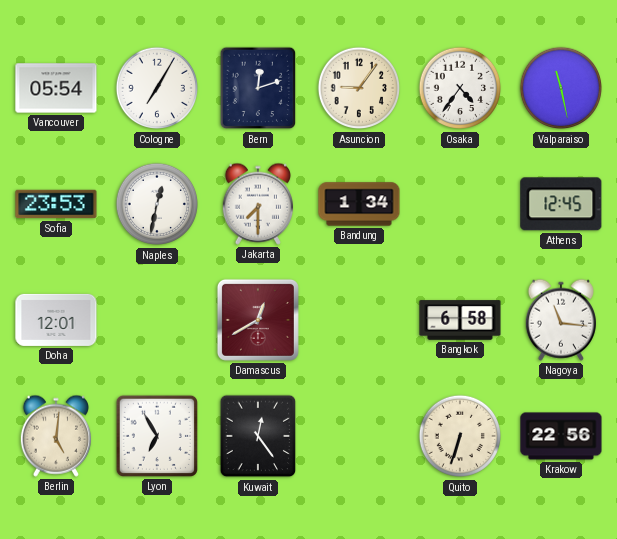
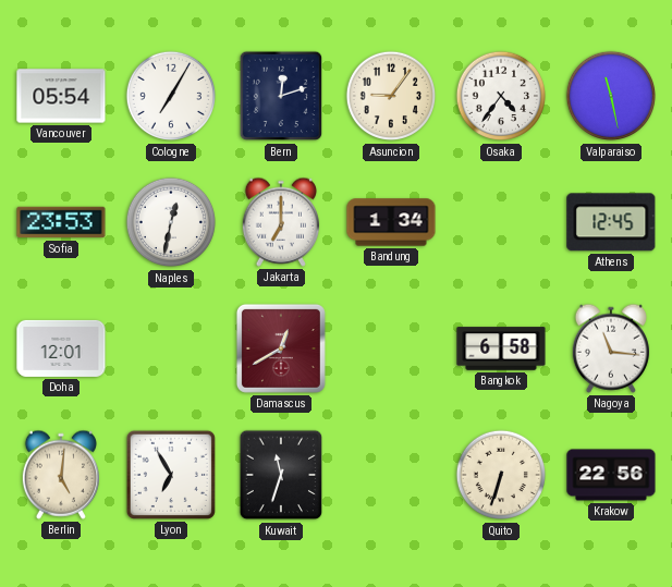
Jakarta: 7:30 -> 7:00
Kuwait: 12:24 -> 11:33
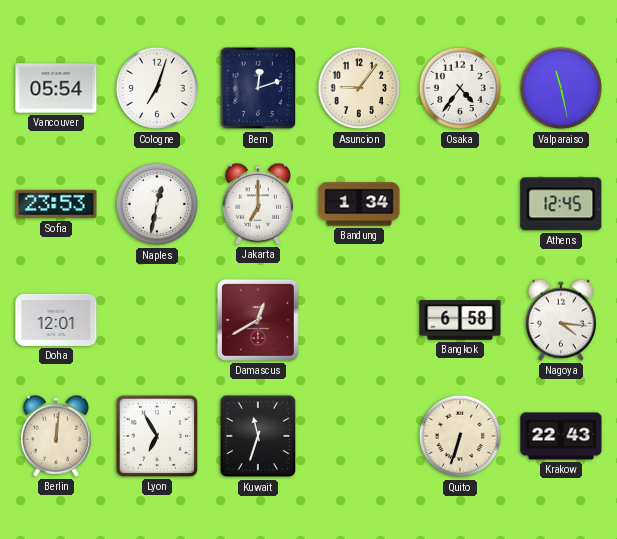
Cologne: 7:05 -> 7:03
Nagoya: 11:16 -> 4:16
Berlin: 5:01 -> 12:01
Krakow: 22:56 -> 22:43
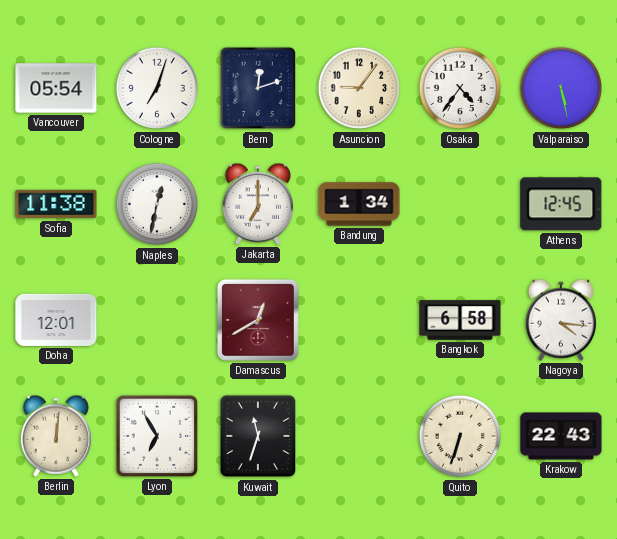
Valparaiso: 11:28 -> 5:28
Sofia: 23:53 -> 11:38
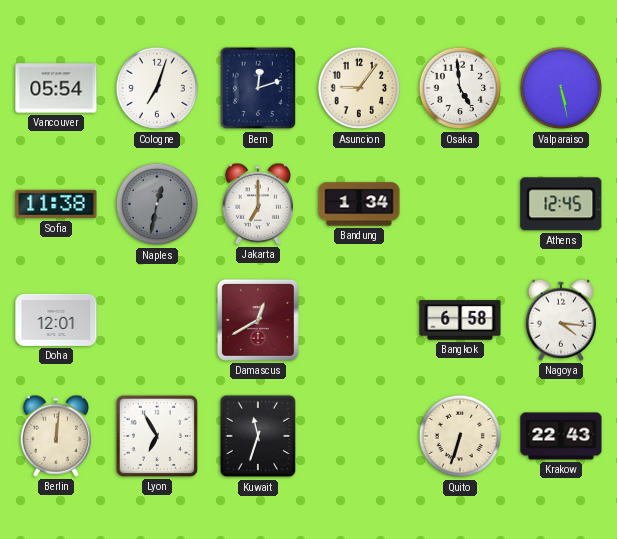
Osaka: 4:36 -> 4:59
Naples dial: white -> grey
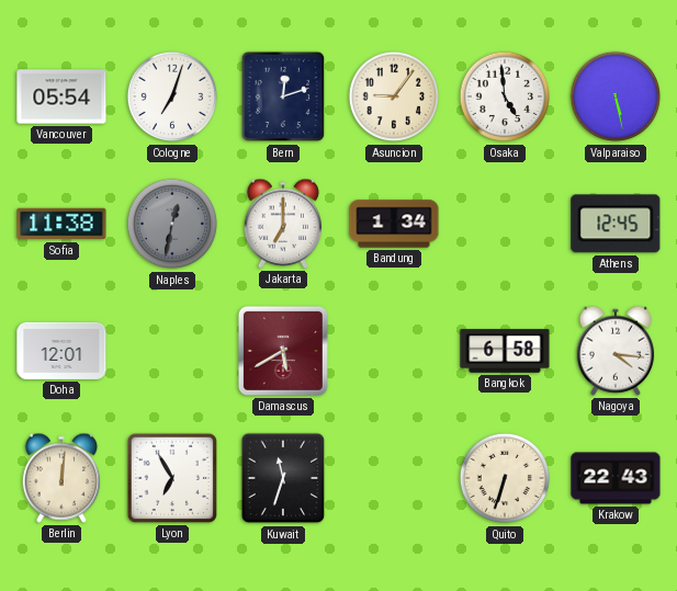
Damascus: 12:40 -> 5:40
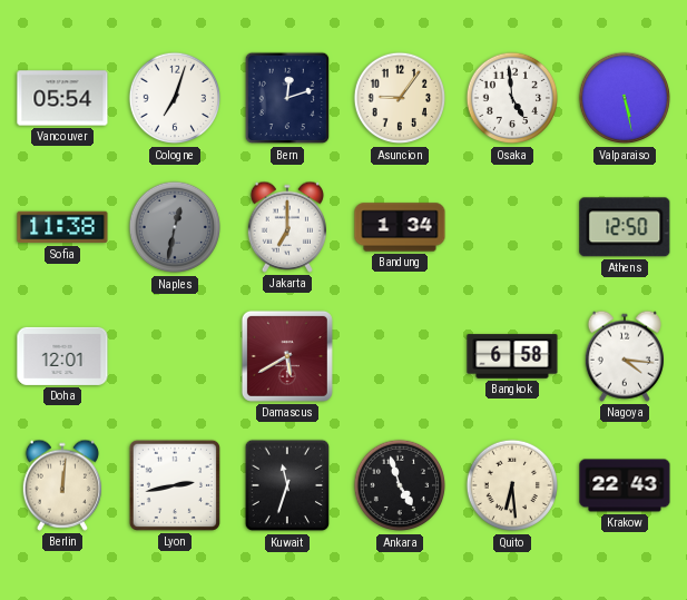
Athens: 12:45 -> 12:50
Lyon: 6:55 -> 2:43
Ankara: none -> 4:57
Quito: 6:33 -> 6:29
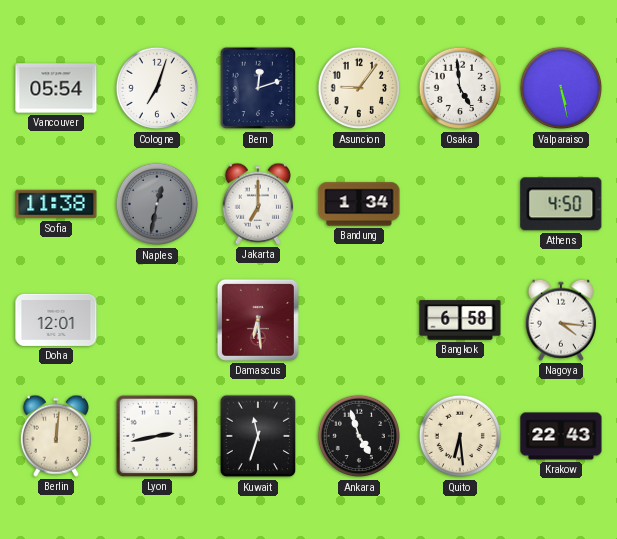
Athens: 12:50 -> 4:50
Damascus: 5:40 -> 6:29
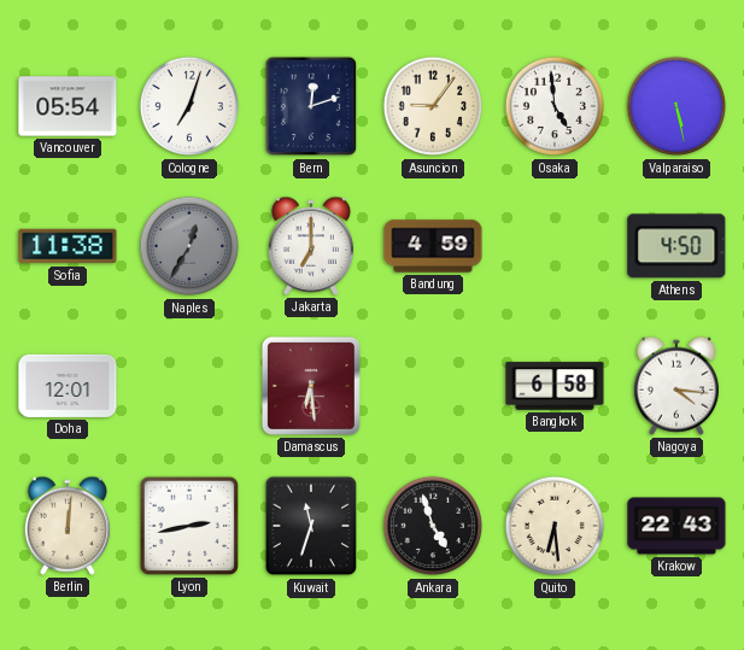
Naples: 12:32 -> 12:35
Bandung: 1:34 -> 4:59
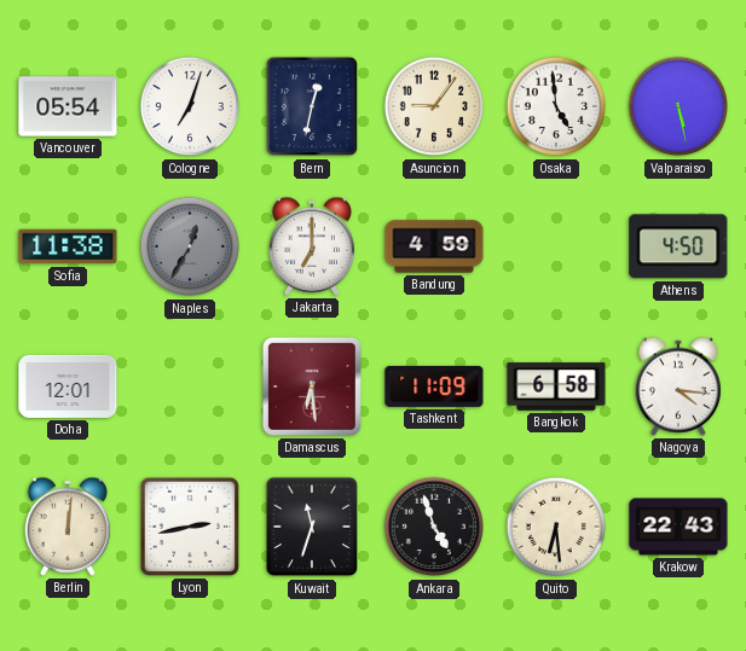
Bern: 12:12 -> 12:32
Tashkent: none -> 11:09
